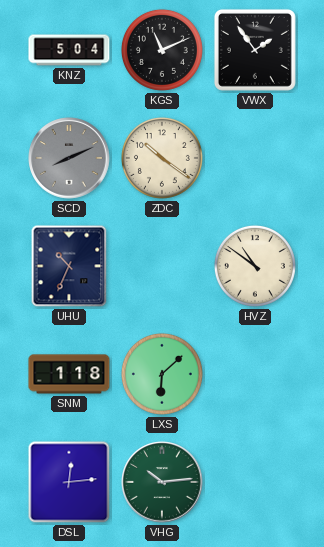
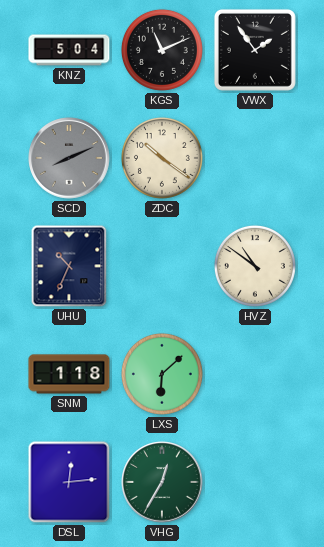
VHG: 10:14 -> 12:35
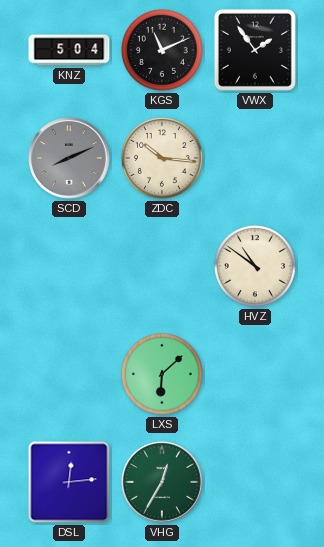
ZDC: 10:21 -> 10:16
UHU: 10:34 -> none
SNM: 1:18 -> none
